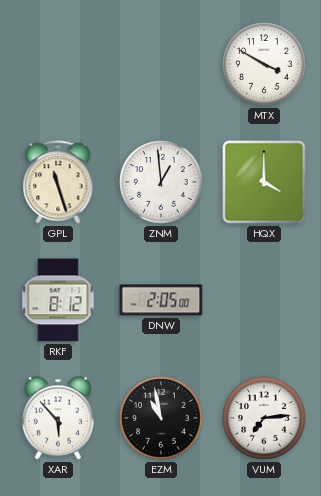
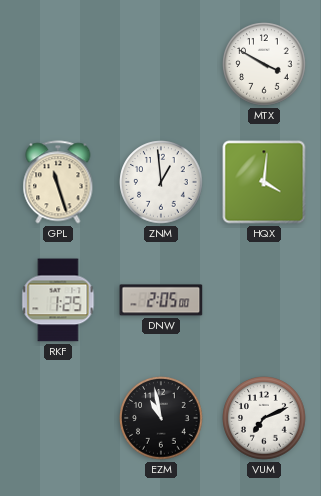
HQX: 4:00 -> 4:01
RKF: 8:12 -> 1:25
XAR: 5:53 -> none
VUM: 7:14 -> 7:11
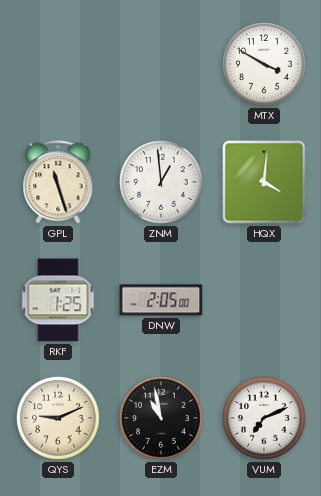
QYS: none -> 9:11
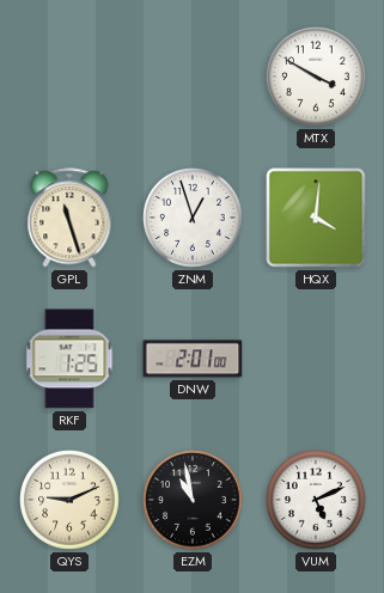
ZNM: 12:59 -> 12:57
DNW: 2:05 -> 2:01
VUM: 7:11 -> 5:11
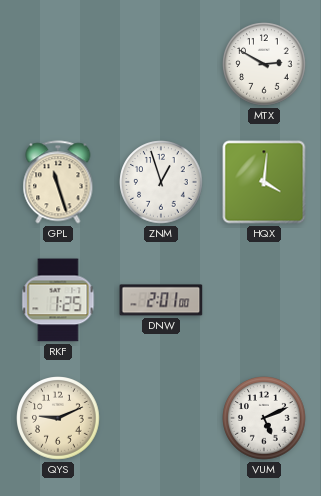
MTX: 3:50 -> 2:50
EZM: 10:58 -> none
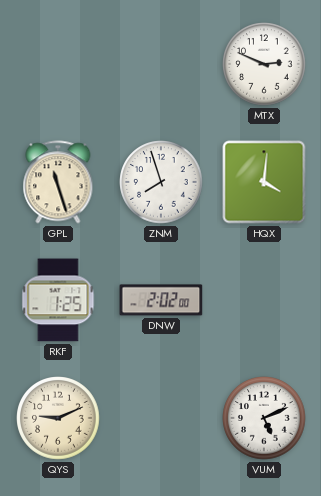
MTX: 2:50 -> 2:49
ZNM: 12:57 -> 7:57
DNW: 2:01 -> 2:02
